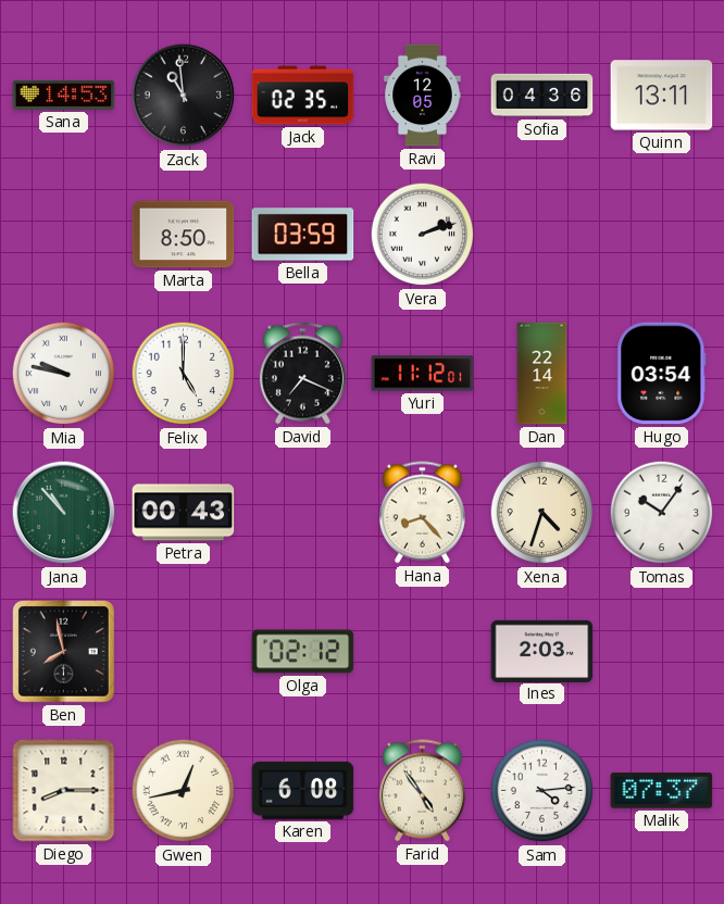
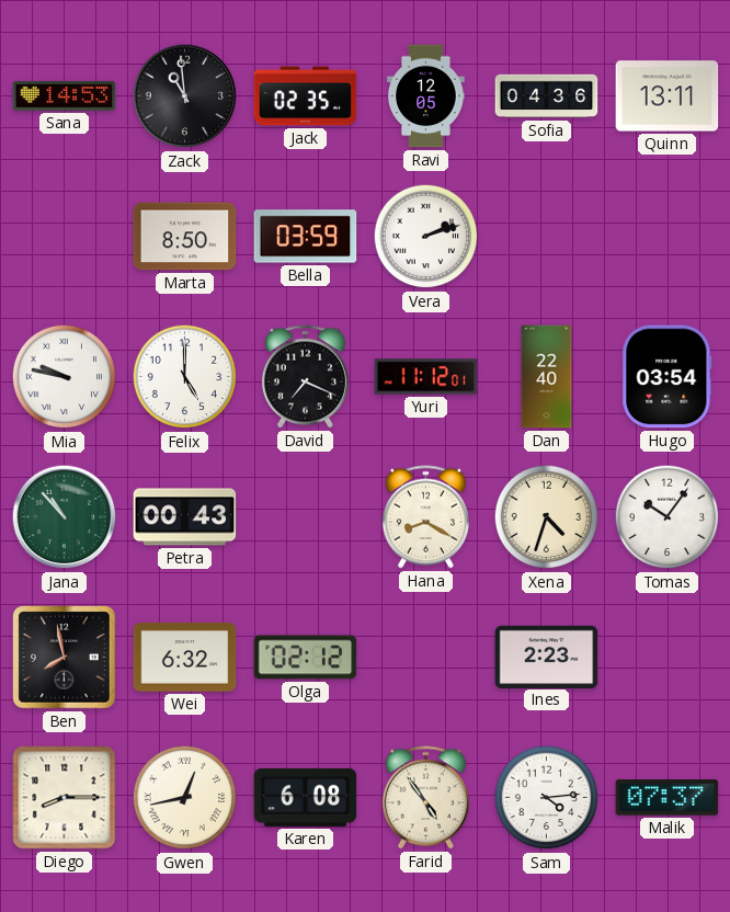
Dan: 22:14 -> 22:40
Hana: 8:23 -> 8:20
Wei: none -> 6:32
Ines: 2:03 -> 2:23
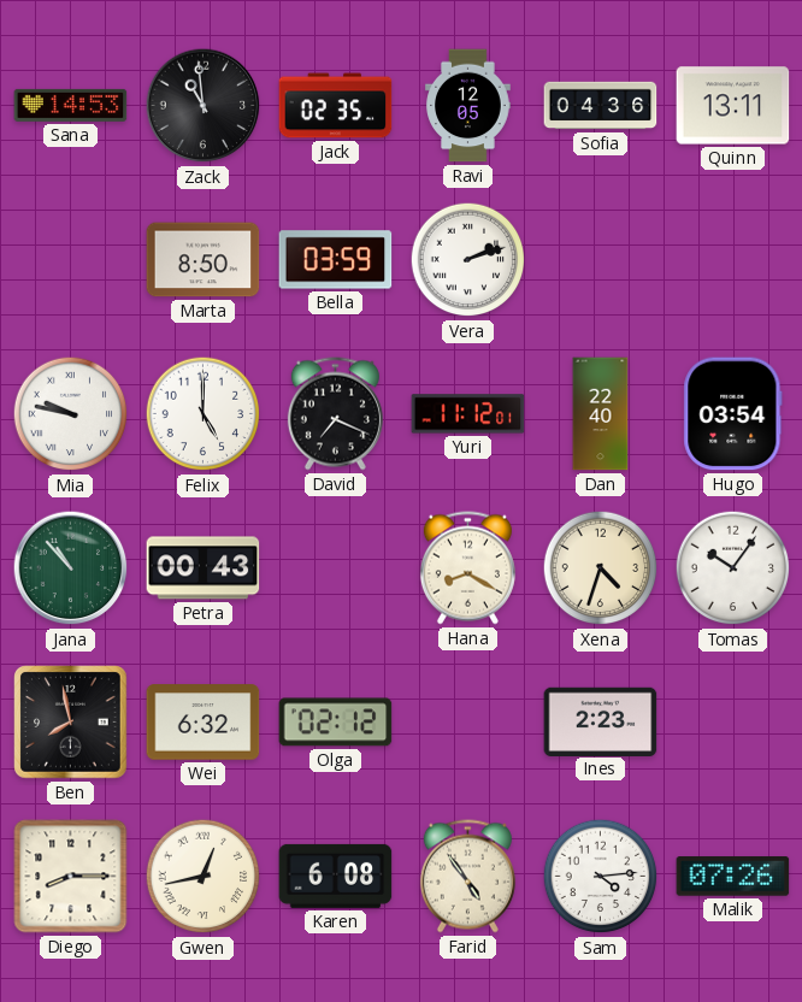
Malik: 07:37 -> 07:26
